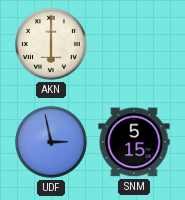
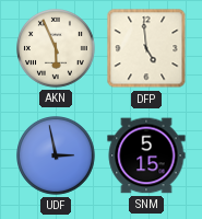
AKN: 6:00 -> 5:56
DFP: none -> 4:59
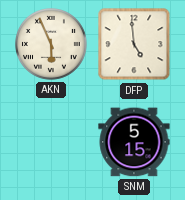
UDF: 2:58 -> none
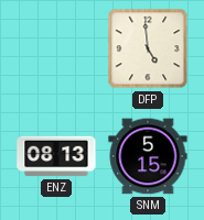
AKN: 5:56 -> none
ENZ: none -> 08:13
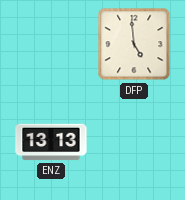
ENZ: 08:13 -> 13:13
SNM: 5:15 -> none
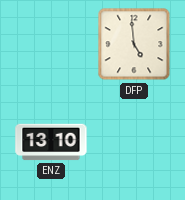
ENZ: 13:13 -> 13:10
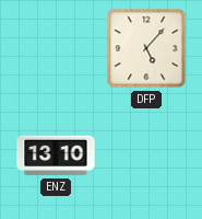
DFP: 4:59 -> 5:07
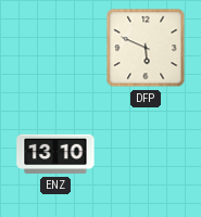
DFP: 5:07 -> 5:49
